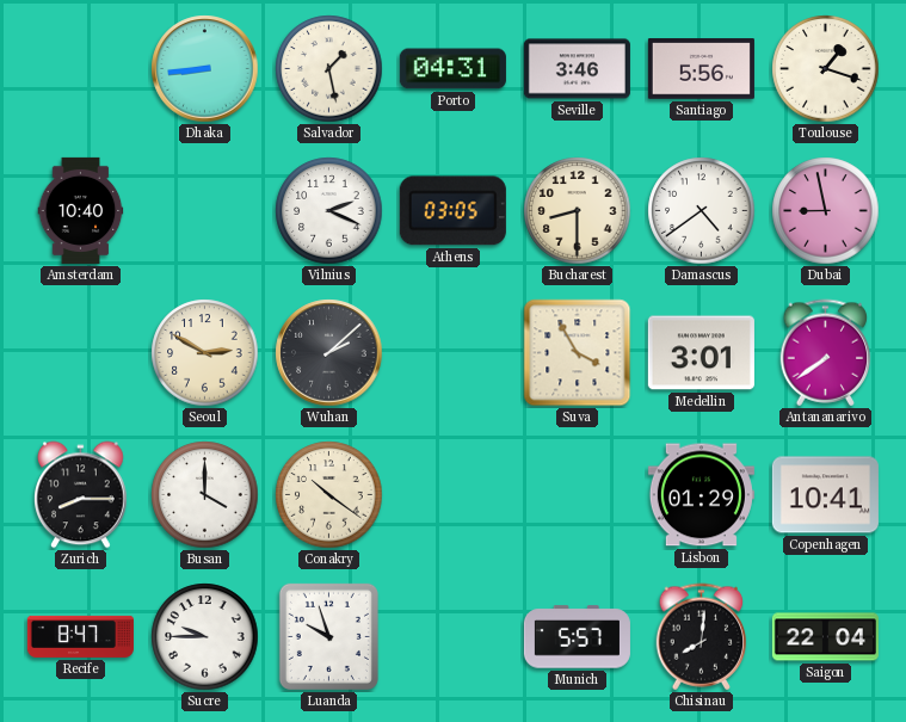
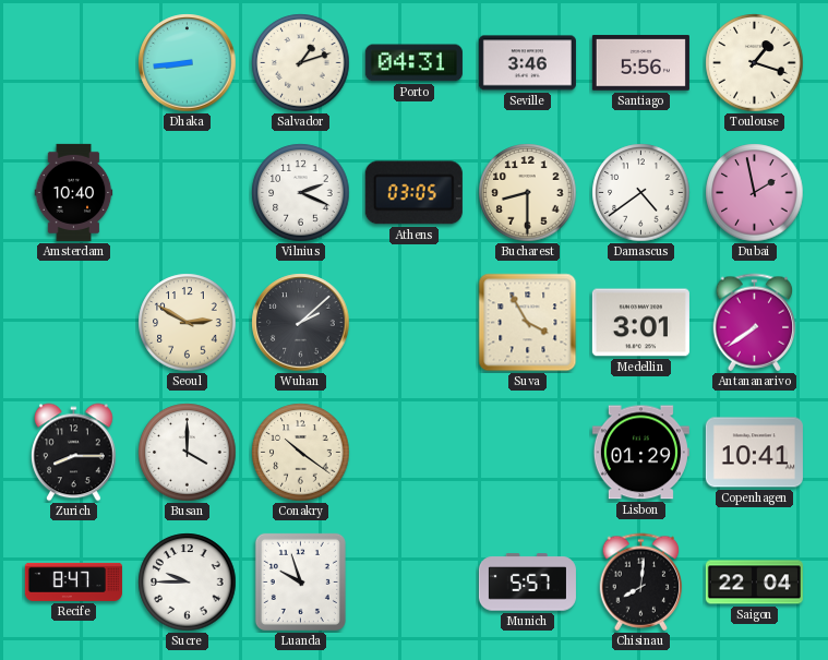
Salvador: 1:28 -> 1:12
Dubai: 8:58 -> 1:58
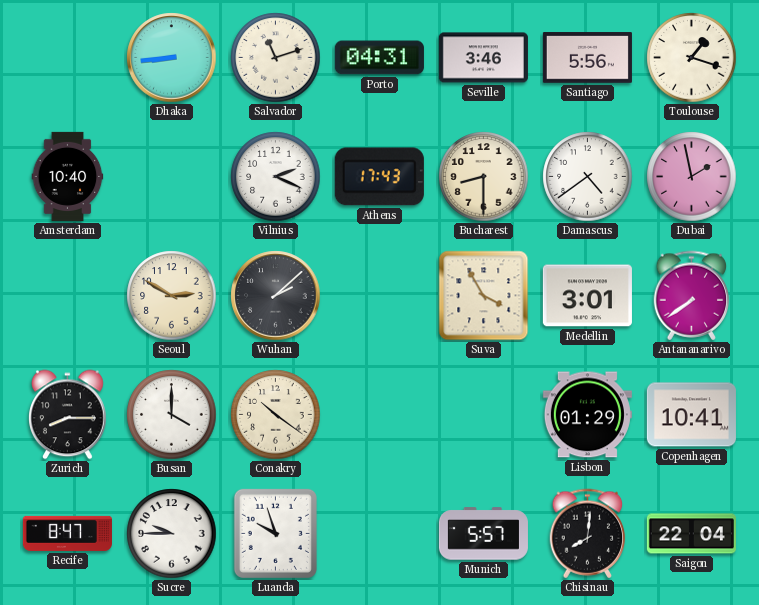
Salvador: 1:12 -> 11:12
Athens: 03:05 -> 17:43
